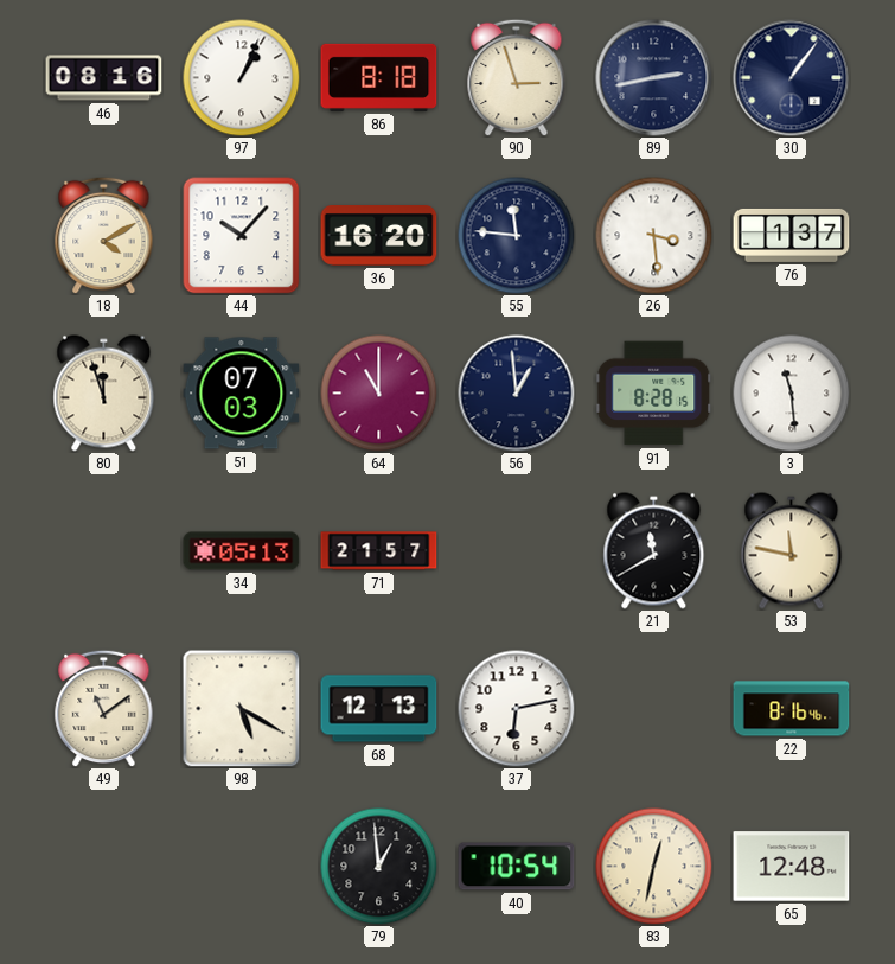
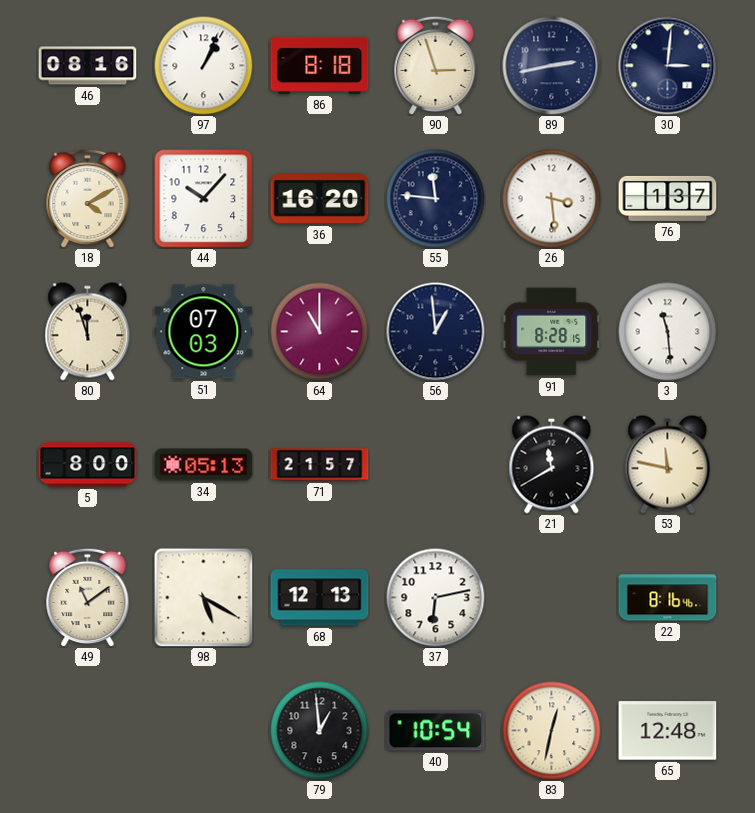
30: 1:06 -> 3:01
5: none -> 8:00
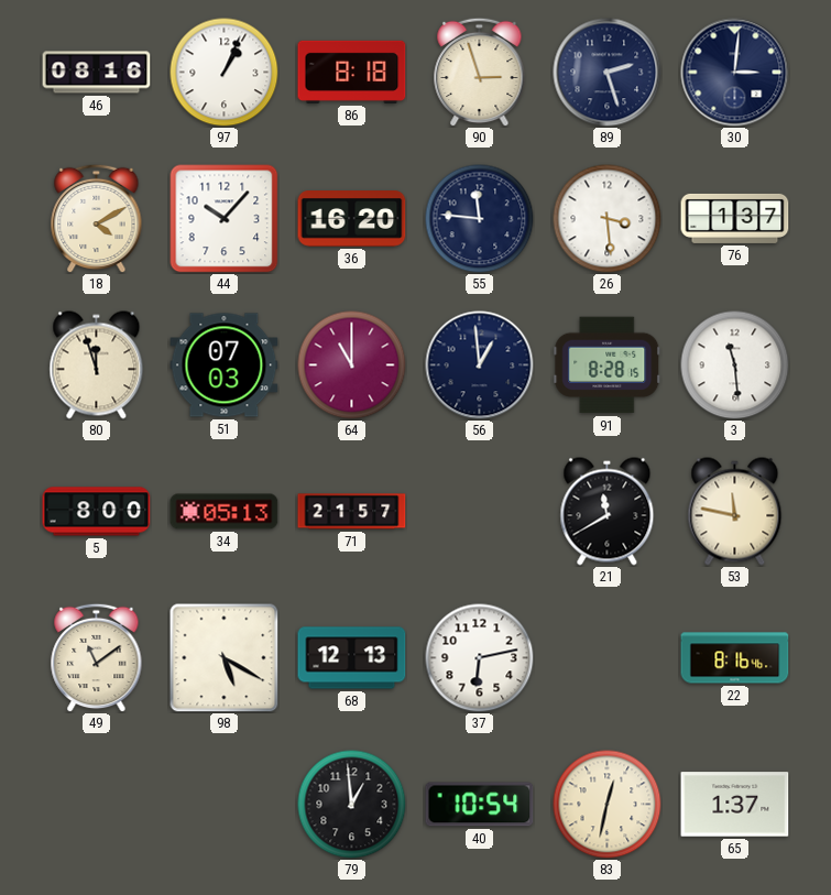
89: 2:43 -> 2:27
65: 12:48 -> 1:37
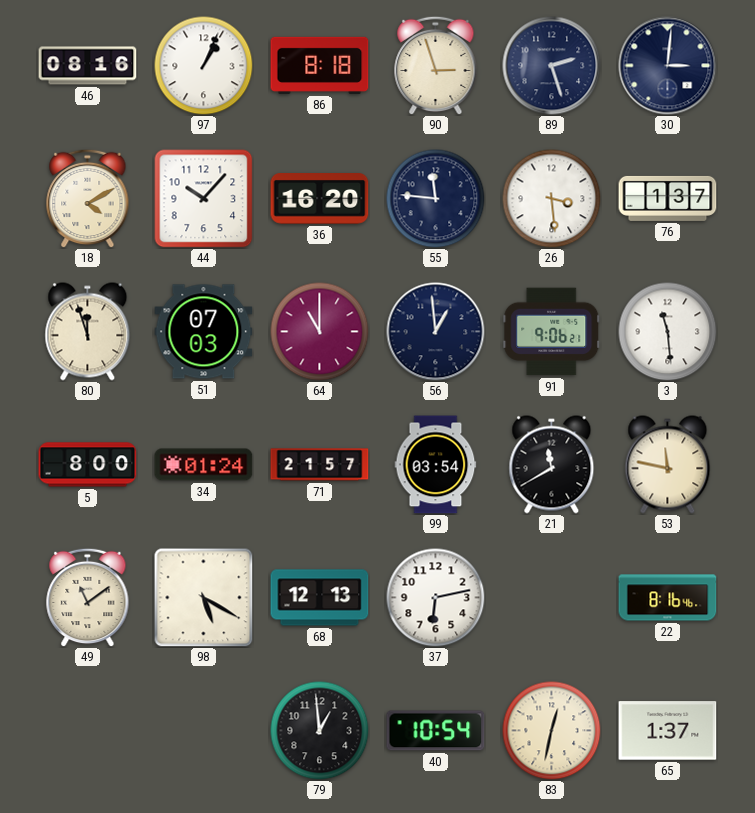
91: 8:28 -> 9:06
34: 05:13 -> 01:24
99: none -> 03:54
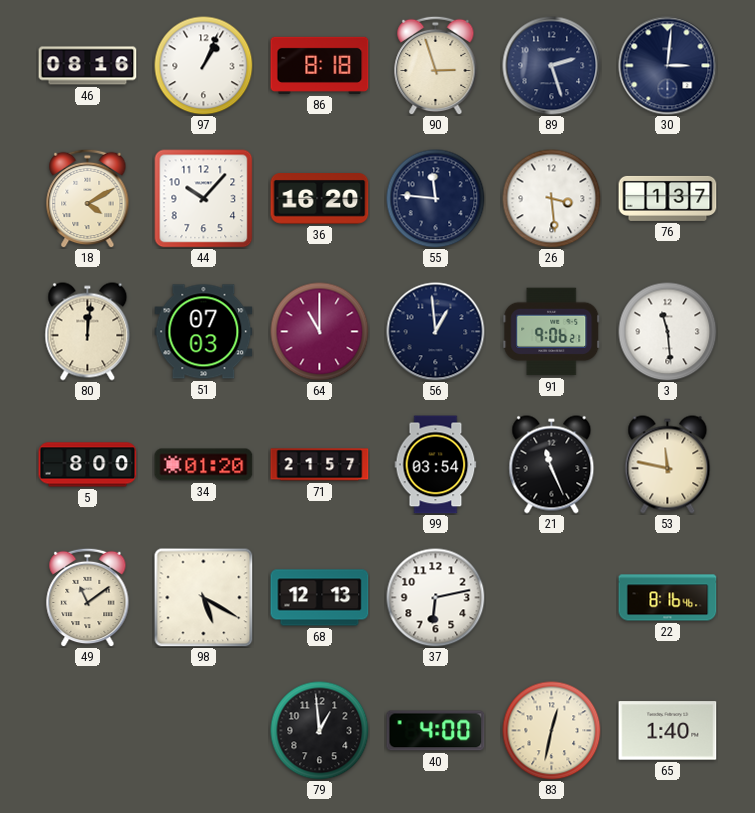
80: 11:57 -> 12:01
34: 01:24 -> 01:20
21: 11:40 -> 11:26
40: 10:54 -> 4:00
65: 1:37 -> 1:40
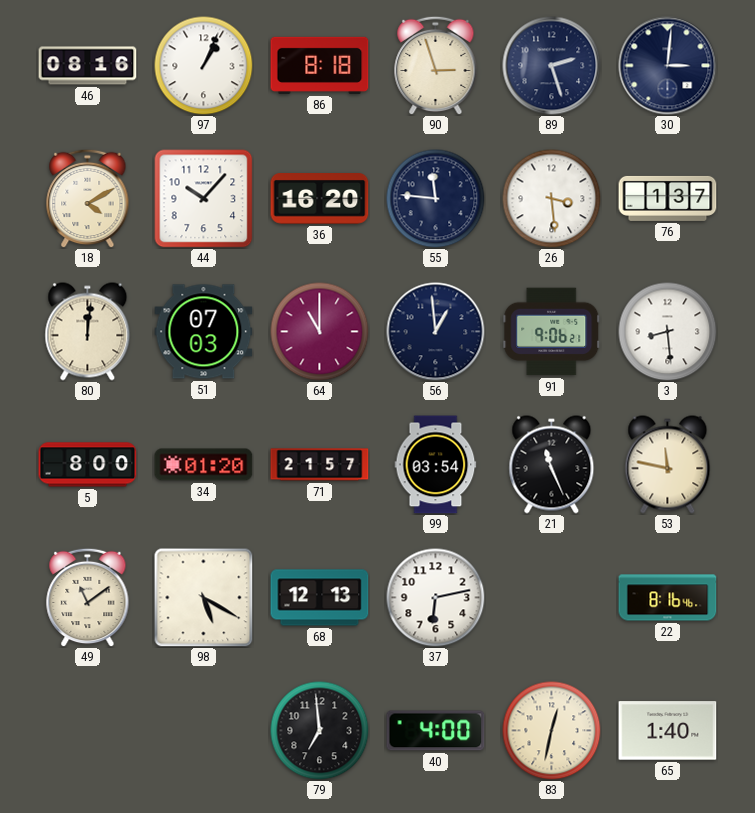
3: 11:29 -> 8:29
79: 12:59 -> 6:59
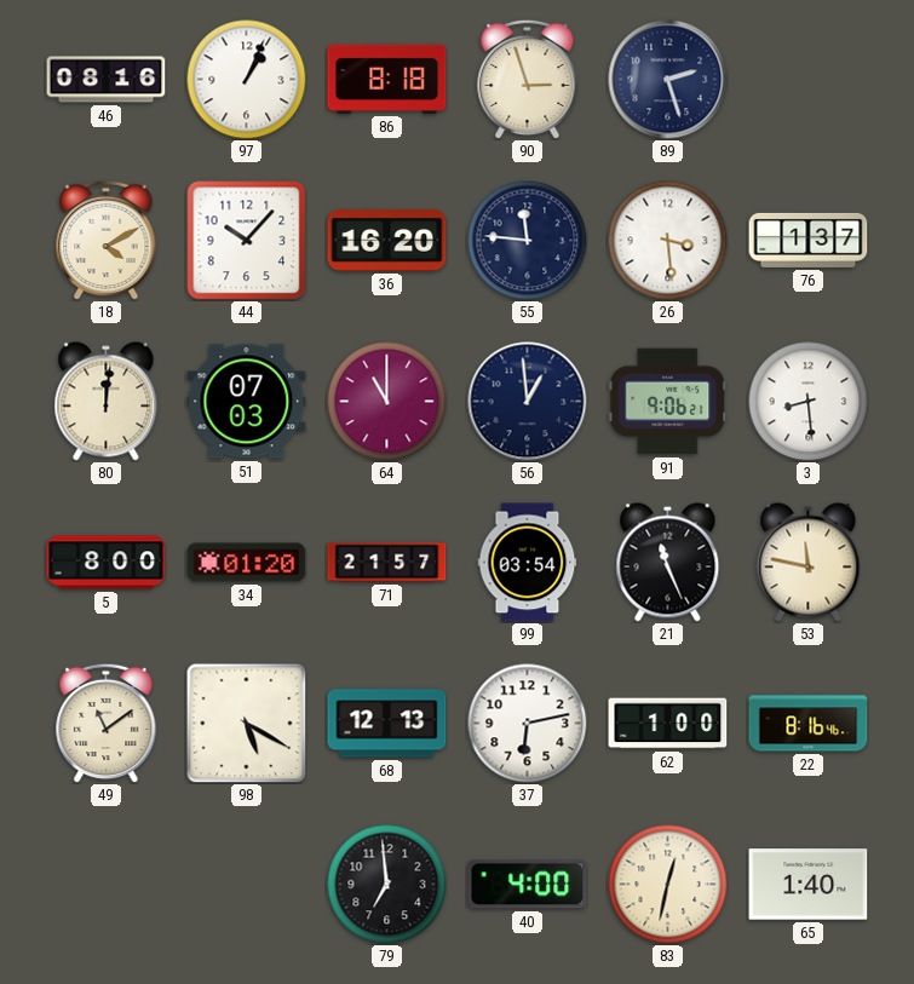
30: 3:01 -> none
62: none -> 1:00
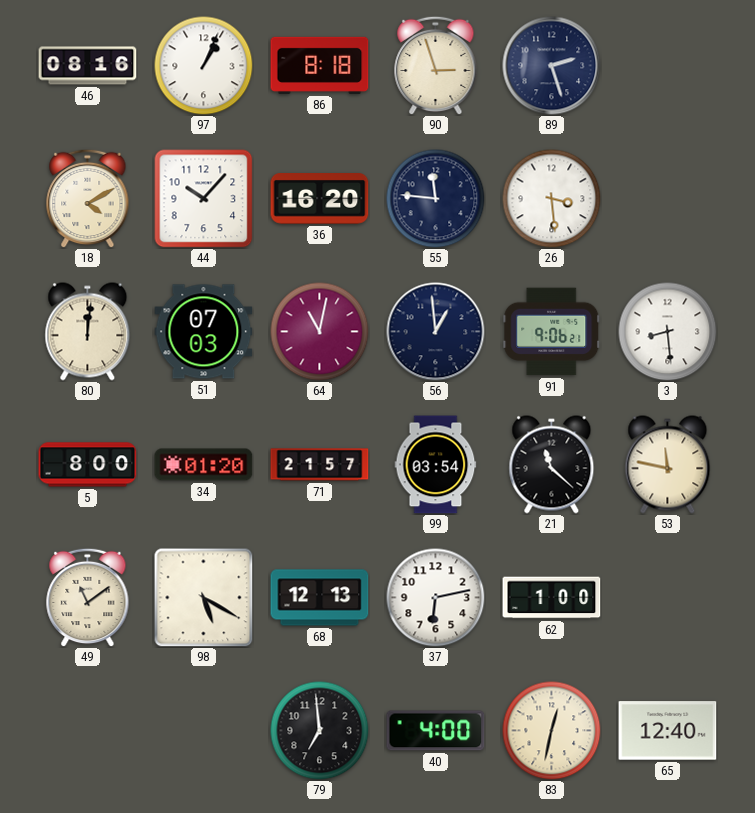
76: 1:37 -> none
64: 11:00 -> 11:02
21: 11:26 -> 11:22
22: 8:16 -> none
65: 1:40 -> 12:40
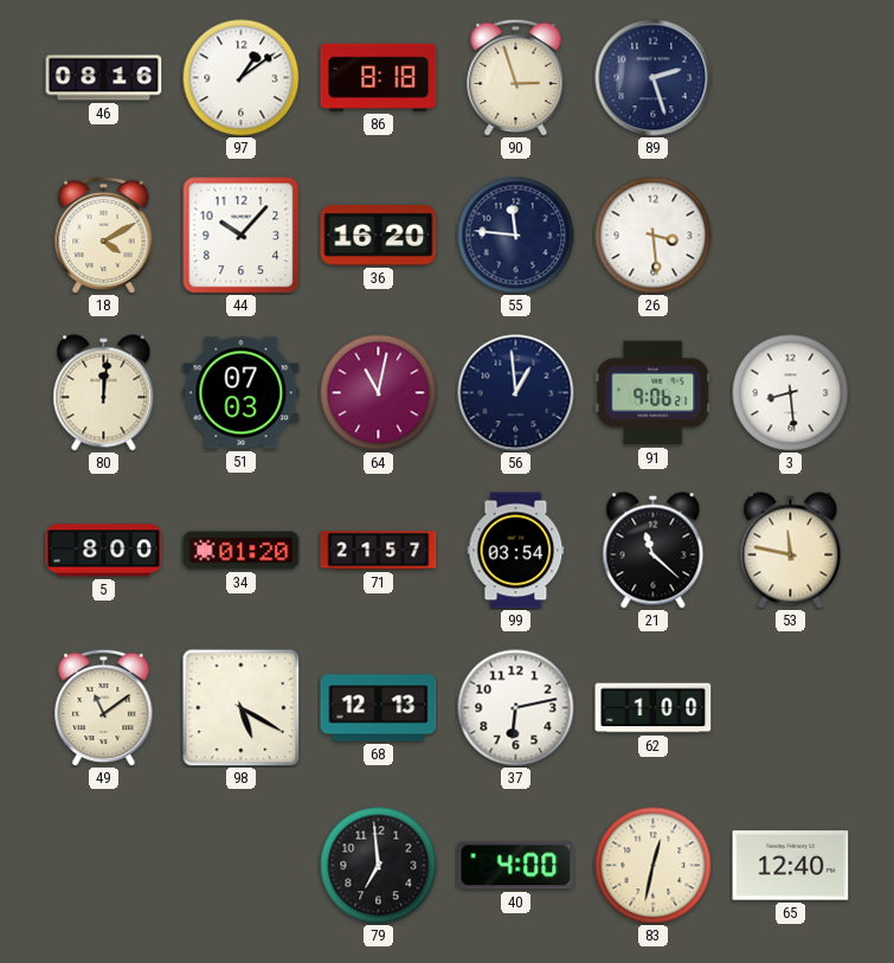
97: 1:04 -> 1:09
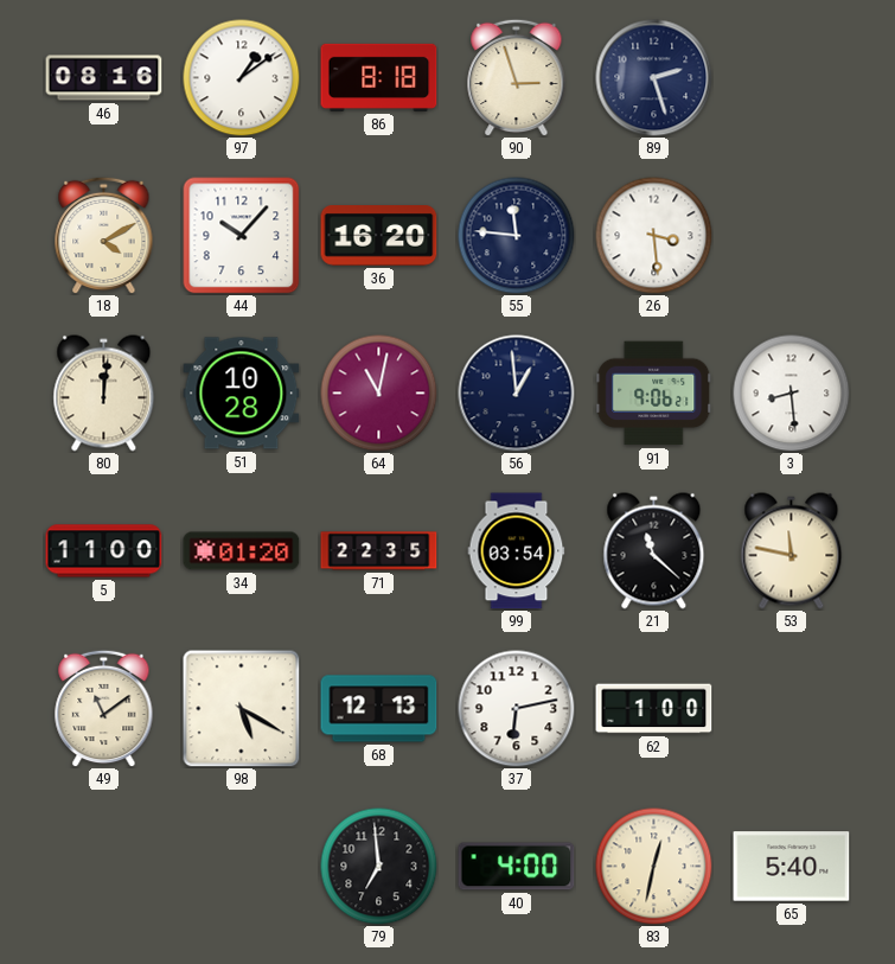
51: 07:03 -> 10:28
5: 8:00 -> 11:00
71: 21:57 -> 22:35
65: 12:40 -> 5:40
